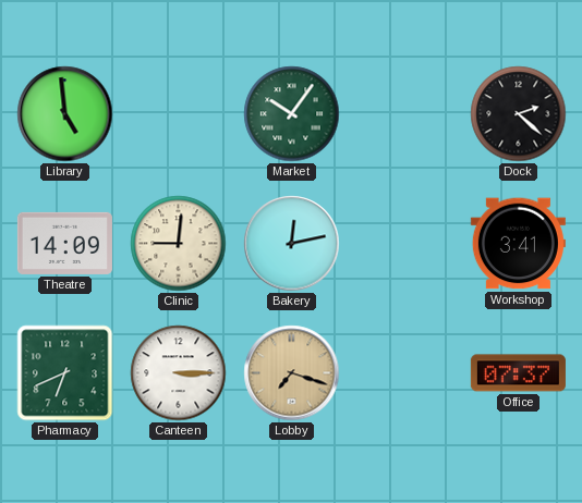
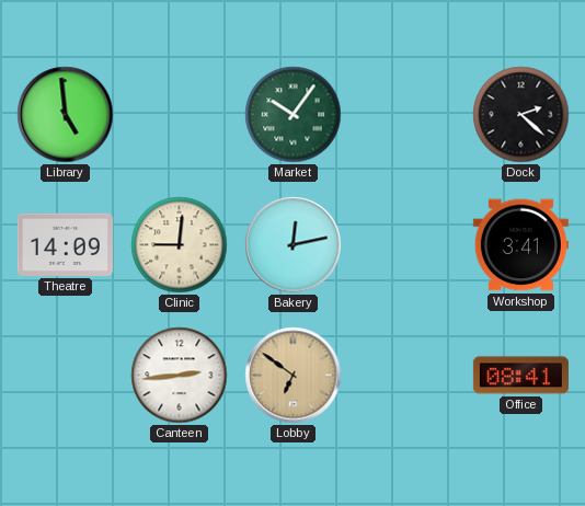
Pharmacy: 6:41 -> none
Canteen: 3:15 -> 2:44
Lobby: 7:18 -> 6:51
Office: 07:37 -> 08:41
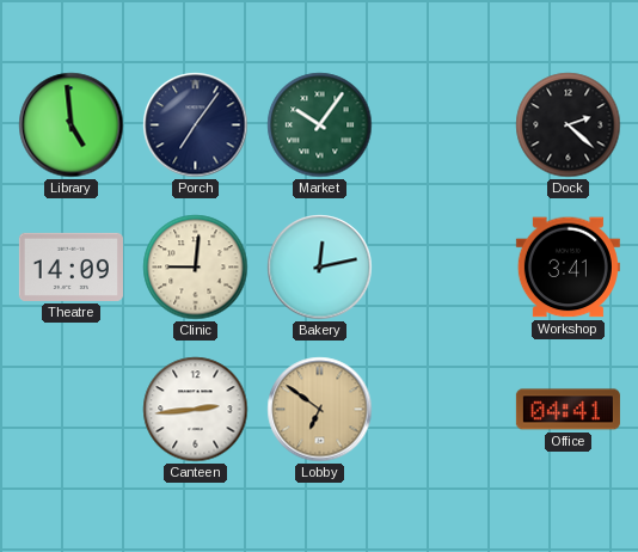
Porch: none -> 7:06
Office: 08:41 -> 04:41
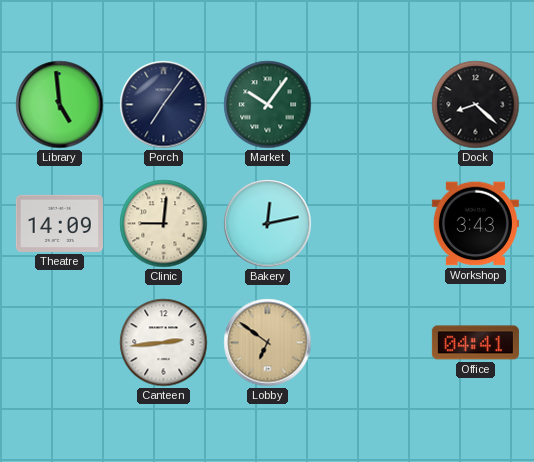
Dock: 2:22 -> 8:22
Workshop: 3:41 -> 3:43
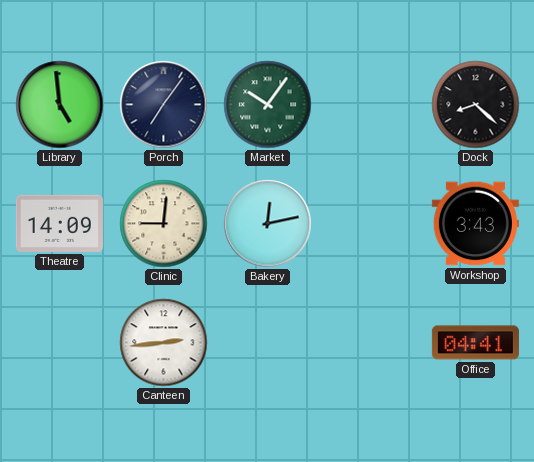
Lobby: 6:51 -> none
